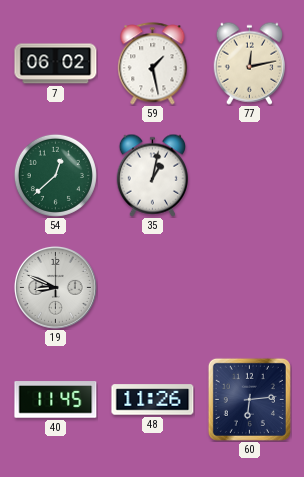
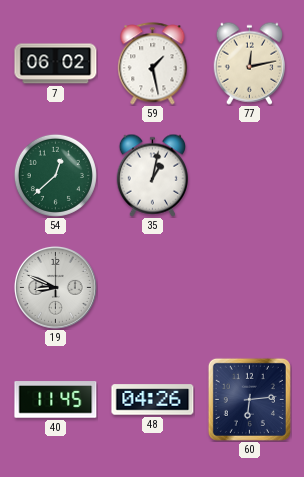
48: 11:26 -> 04:26
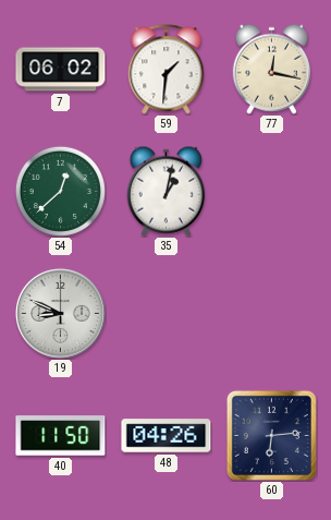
59: 1:28 -> 1:31
77: 12:13 -> 12:17
40: 11:45 -> 11:50
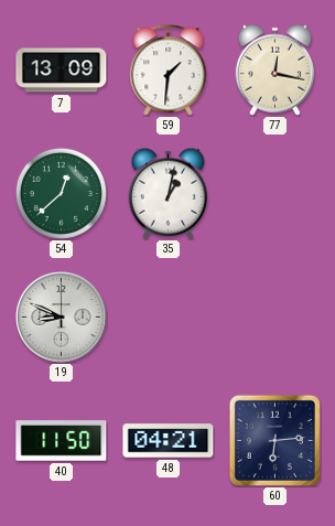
7: 06:02 -> 13:09
48: 04:26 -> 04:21
